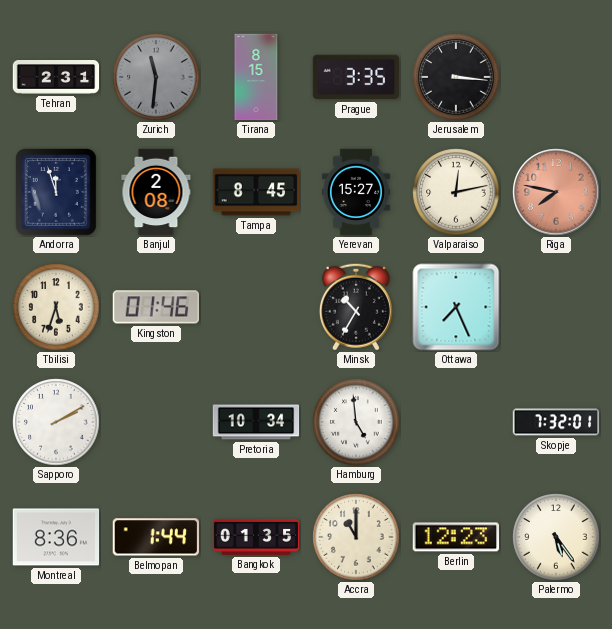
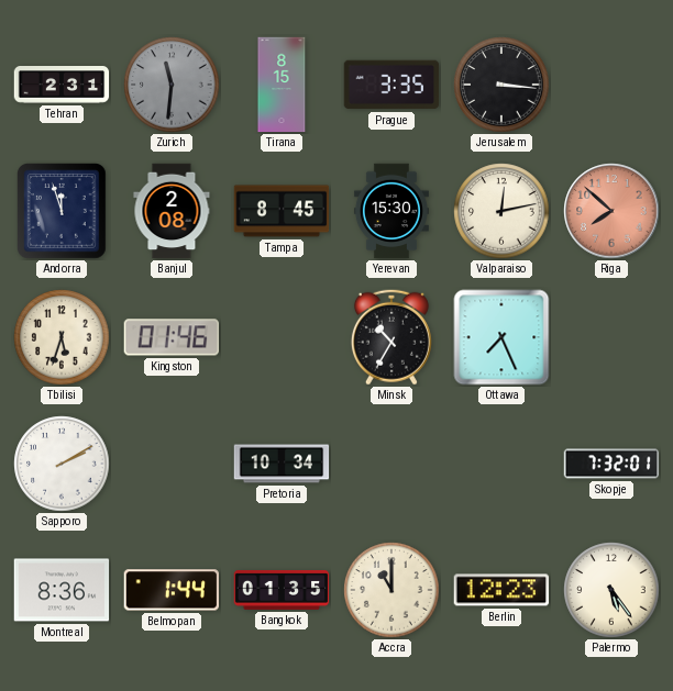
Yerevan: 15:27 -> 15:30
Riga: 7:47 -> 7:52
Hamburg: 4:59 -> none
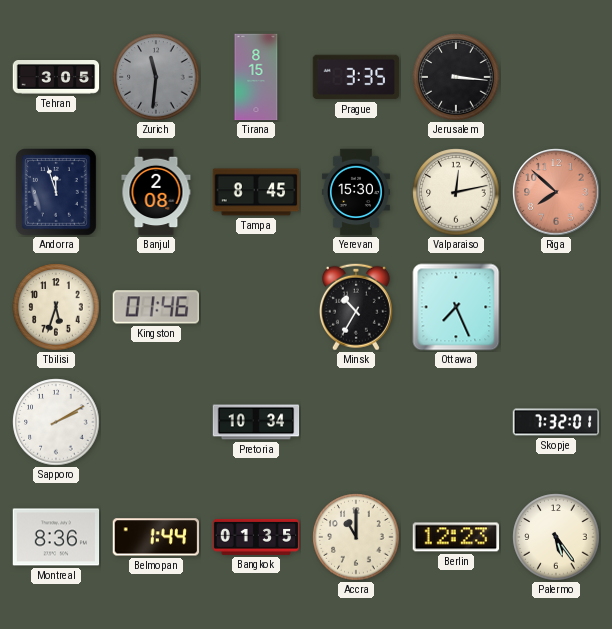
Tehran: 2:31 -> 3:05
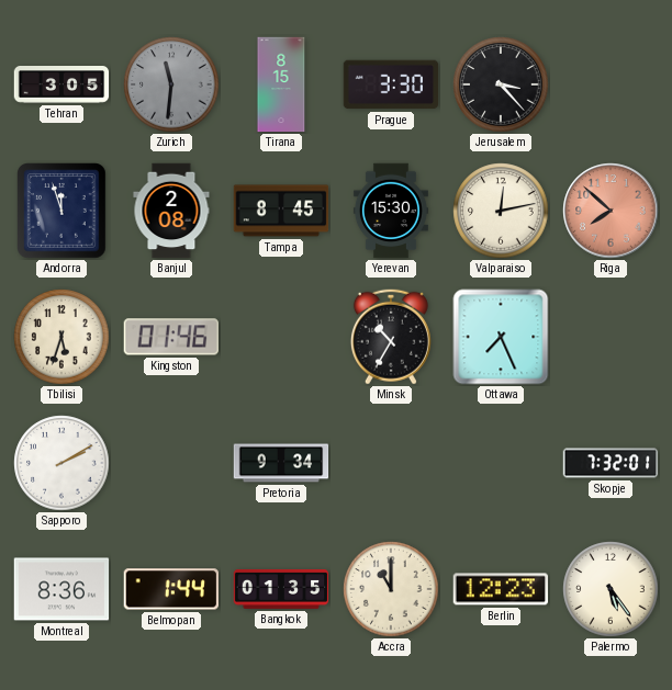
Prague: 3:35 -> 3:30
Jerusalem: 3:16 -> 3:23
Pretoria: 10:34 -> 9:34
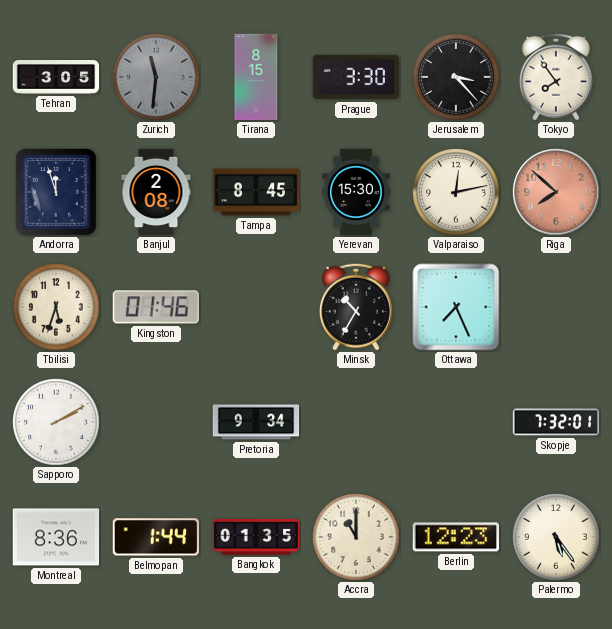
Tokyo: none -> 7:54
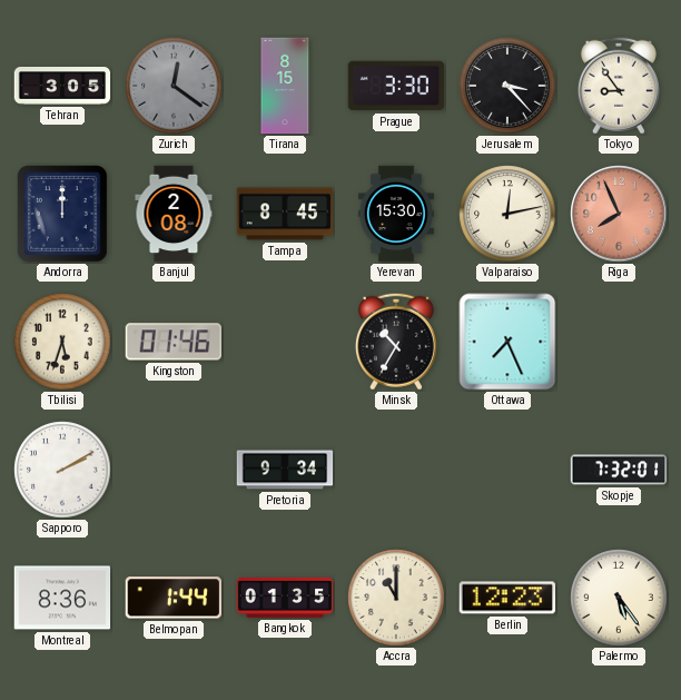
Zurich: 11:31 -> 12:21
Tokyo: 7:54 -> 8:54
Andorra: 11:57 -> 12:00
Riga: 7:52 -> 7:56
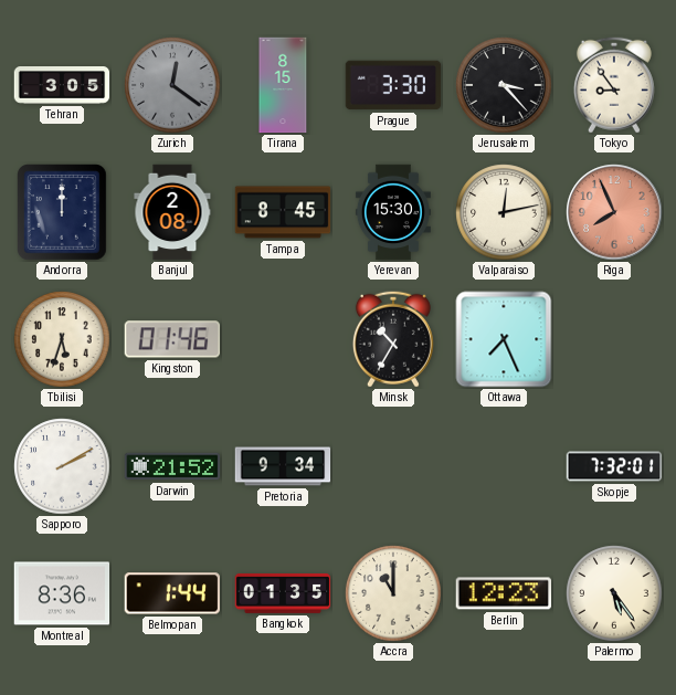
Darwin: none -> 21:52
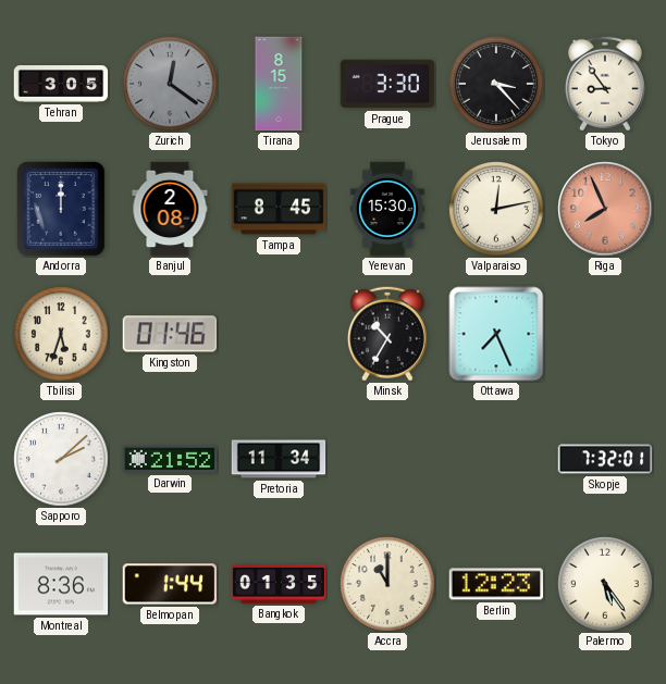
Sapporo: 2:10 -> 2:08
Pretoria: 9:34 -> 11:34
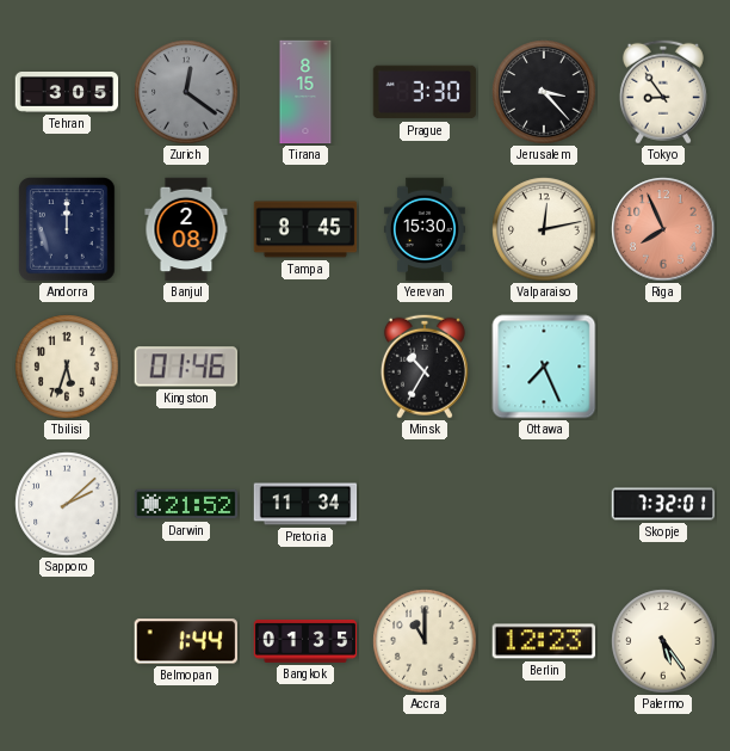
Montreal: 8:36 -> none
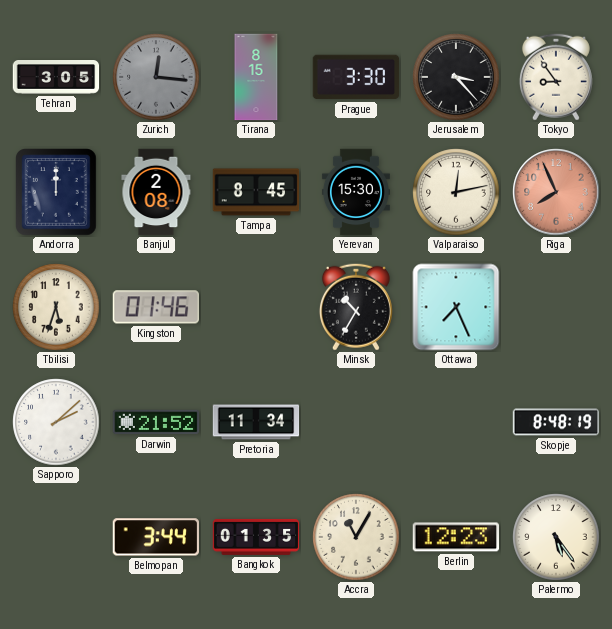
Zurich: 12:21 -> 12:16
Skopje: 7:32 -> 8:48
Belmopan: 1:44 -> 3:44
Accra: 11:00 -> 11:05
